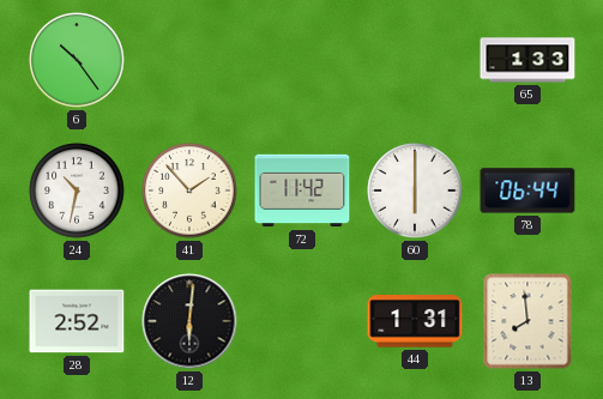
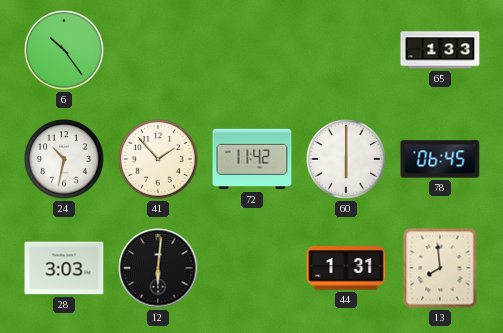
78: 06:44 -> 06:45
28: 2:52 -> 3:03
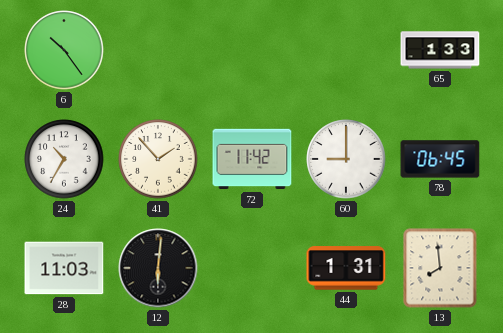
24: 10:32 -> 10:35
60: 6:00 -> 9:00
28: 3:03 -> 11:03
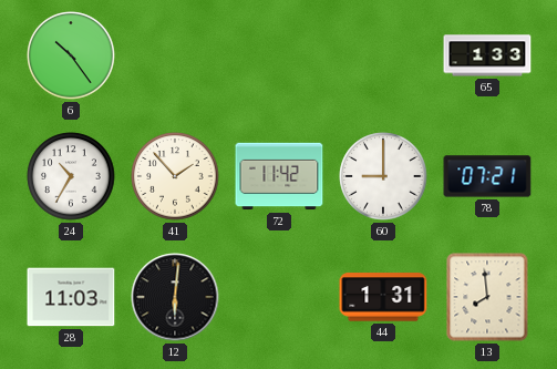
78: 06:45 -> 07:21
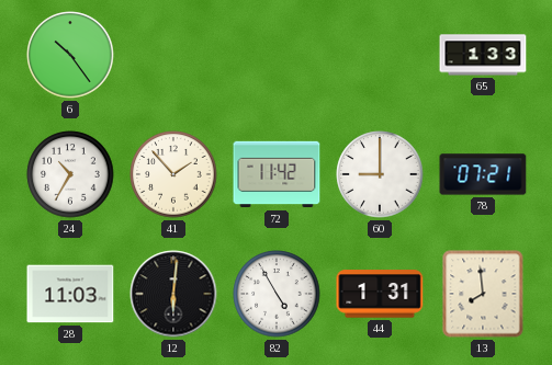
82: none -> 4:55
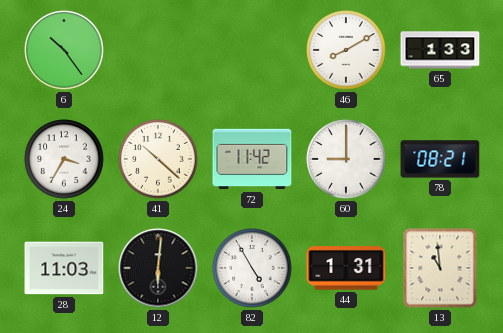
46: none -> 8:10
24: 10:35 -> 3:35
41: 1:53 -> 10:22
78: 07:21 -> 08:21
13: 7:59 -> 10:59
